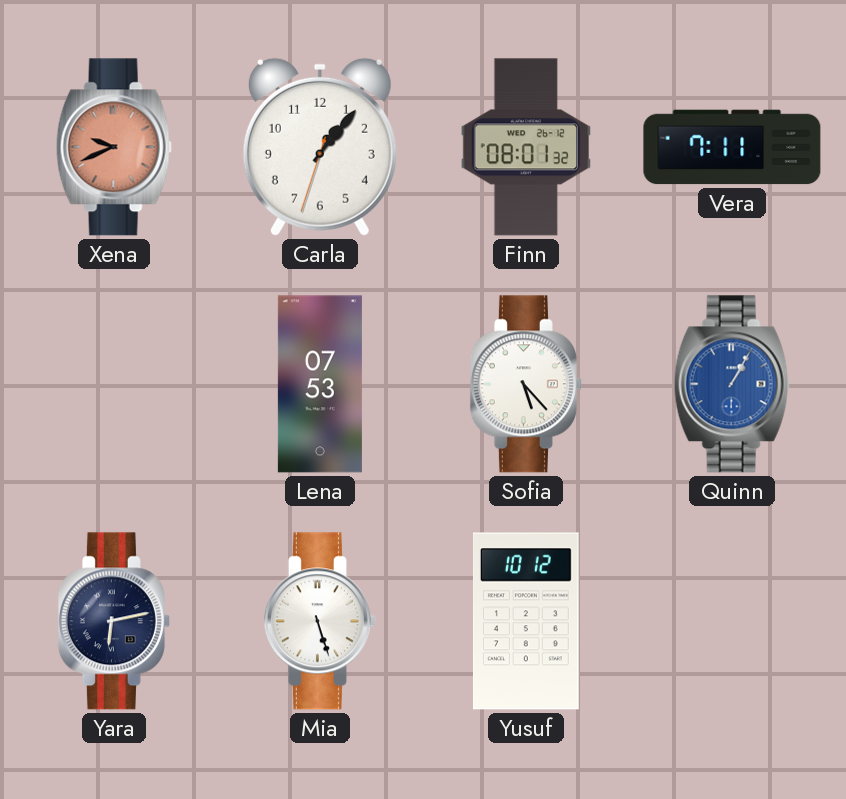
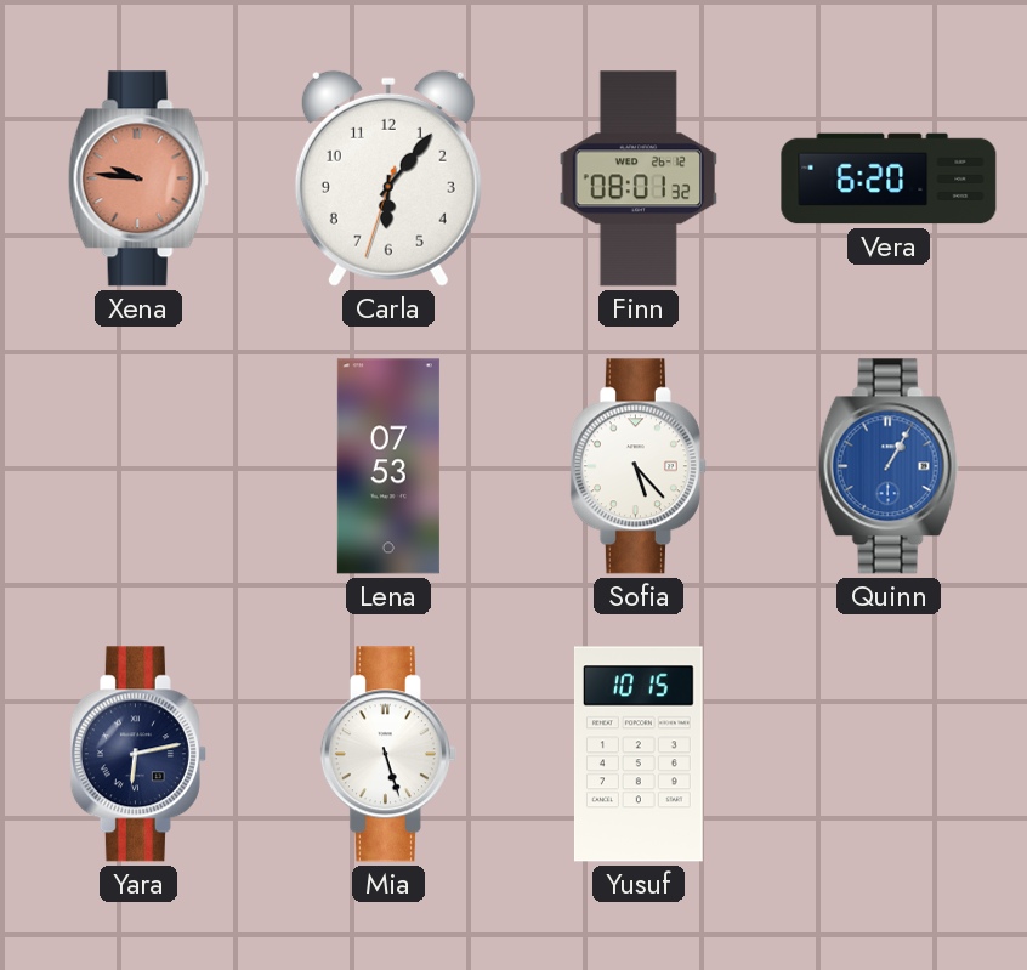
Xena: 9:41 -> 9:46
Carla: 1:06 -> 6:06
Vera: 7:11 -> 6:20
Yusuf: 10:12 -> 10:15
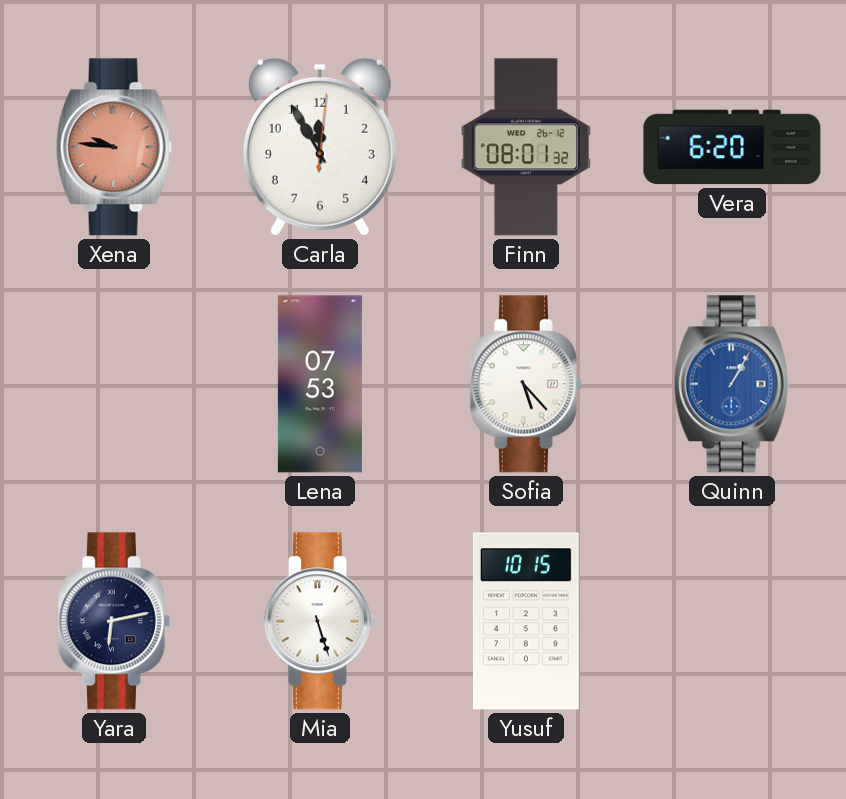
Carla: 6:06 -> 11:55
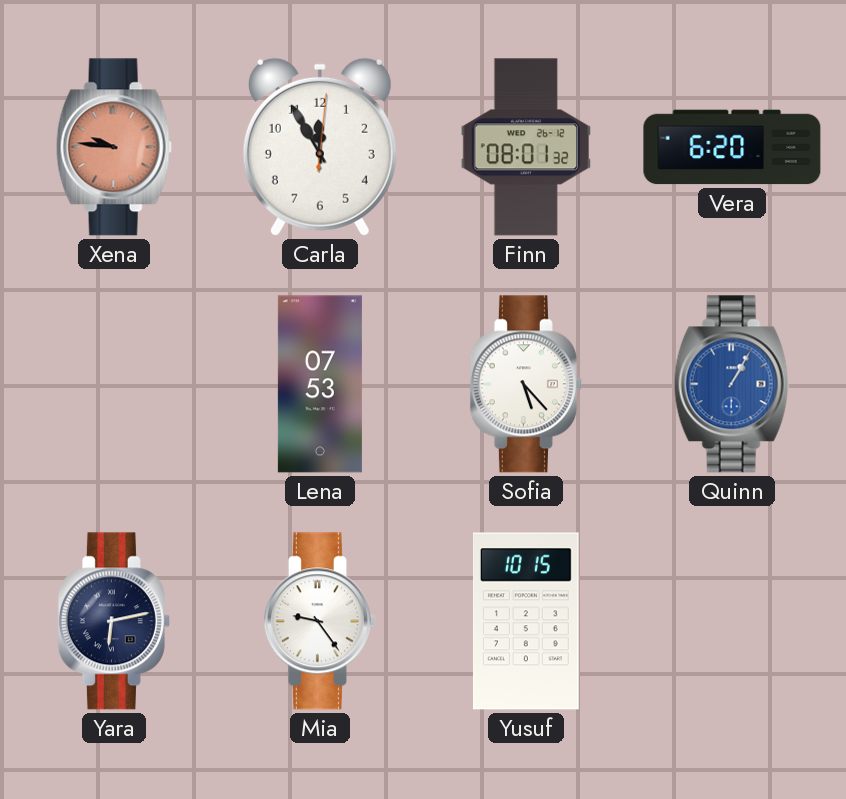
Mia: 5:27 -> 9:24
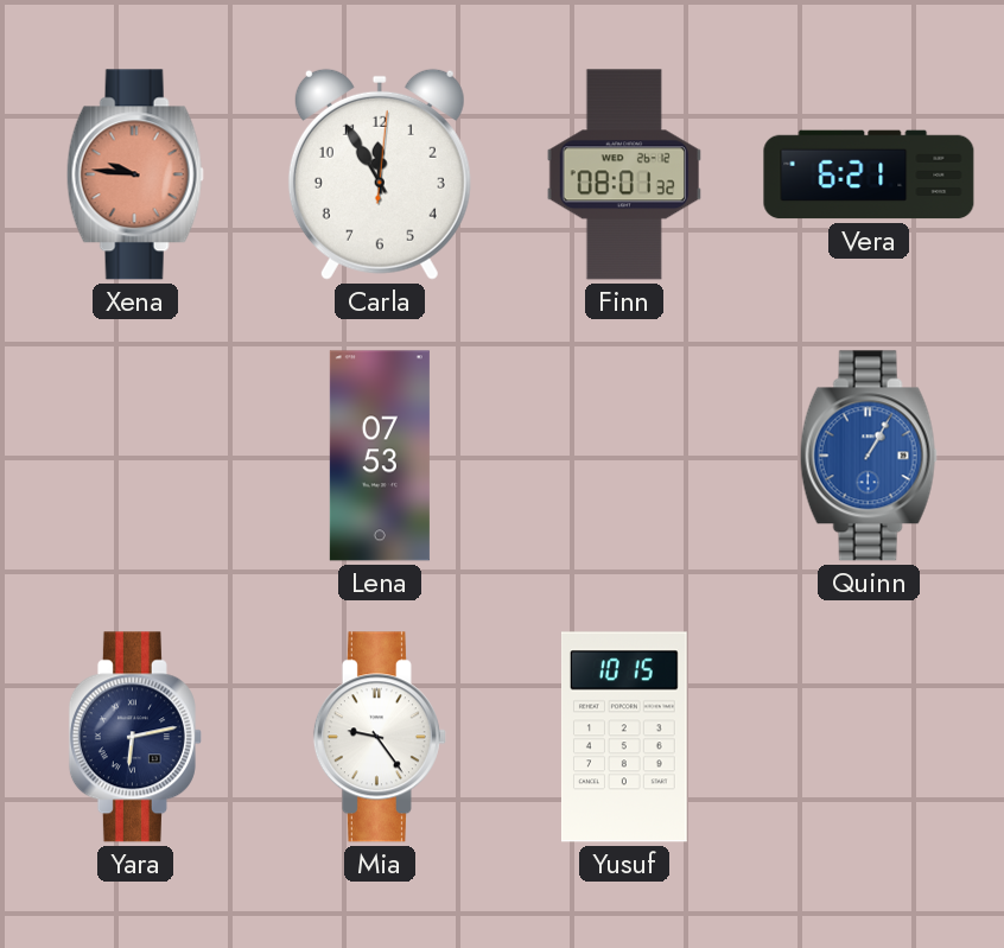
Vera: 6:20 -> 6:21
Sofia: 5:23 -> none
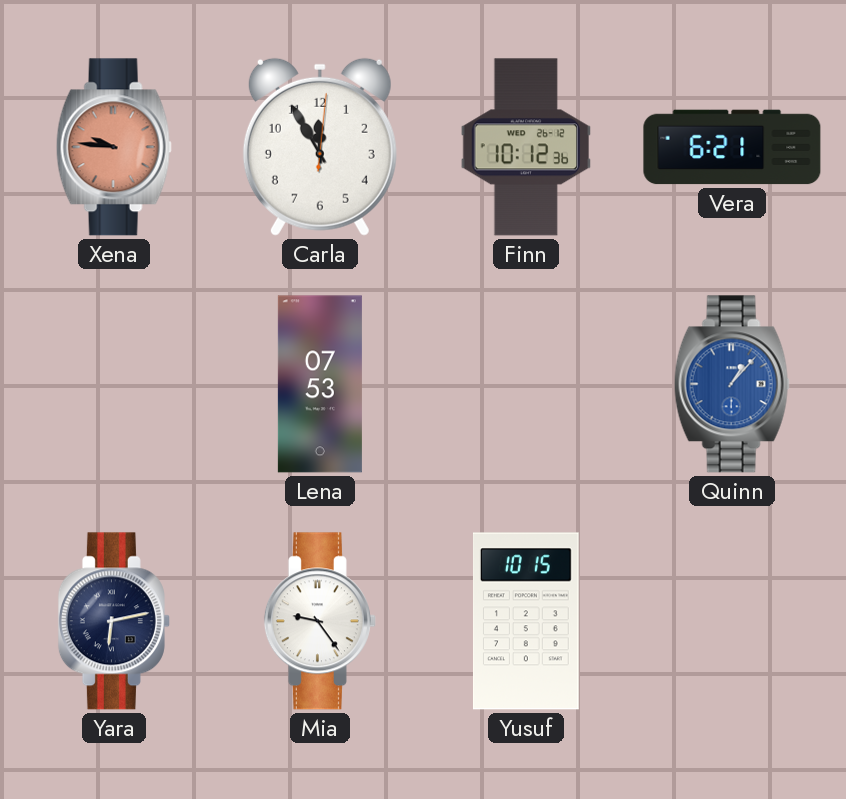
Finn: 08:01 -> 10:12
Quinn: 1:05 -> 1:07
